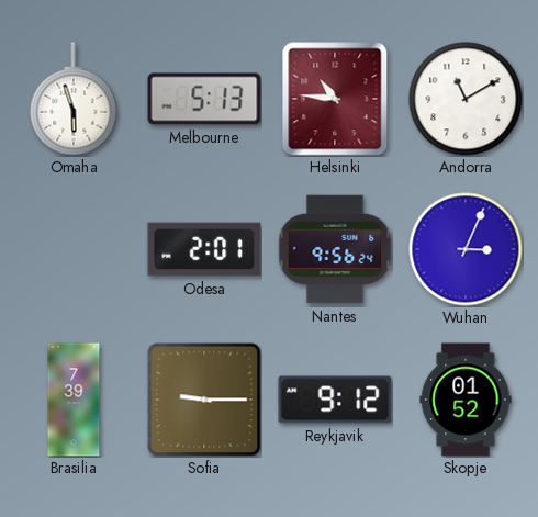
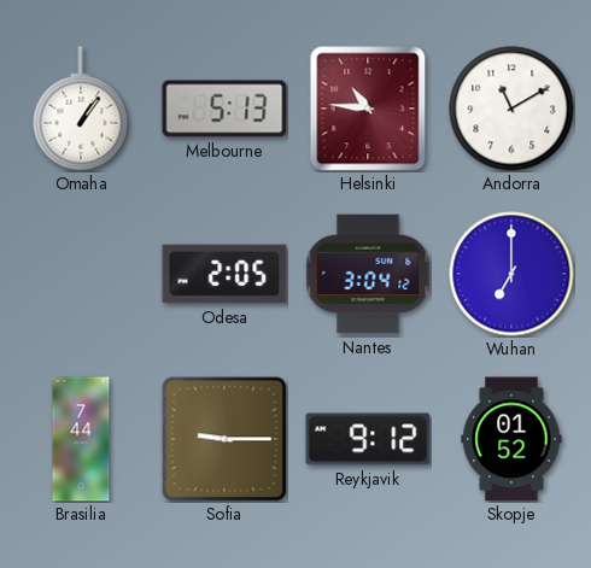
Omaha: 5:57 -> 1:06
Odesa: 2:01 -> 2:05
Nantes: 9:56 -> 3:04
Wuhan: 3:04 -> 7:00
Brasilia: 7:39 -> 7:44
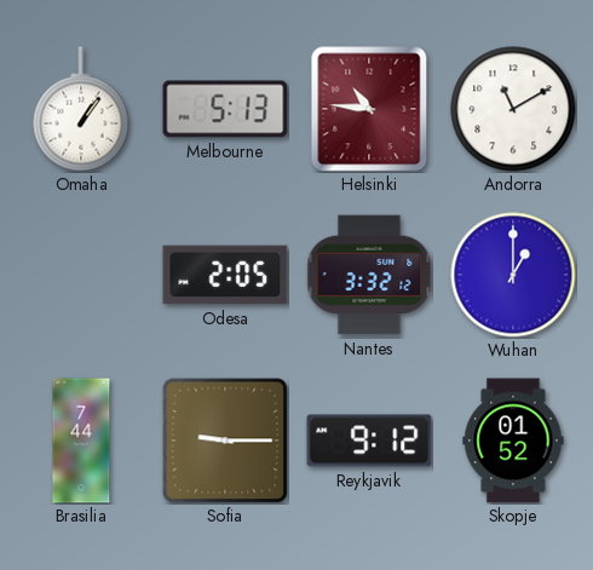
Nantes: 3:04 -> 3:32
Wuhan: 7:00 -> 1:00
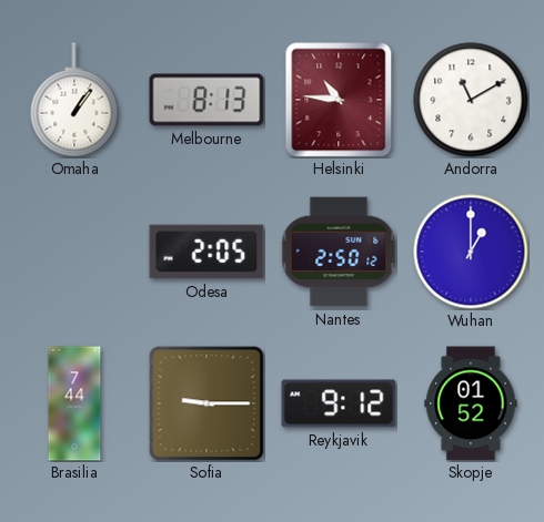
Melbourne: 5:13 -> 8:13
Nantes: 3:32 -> 2:50
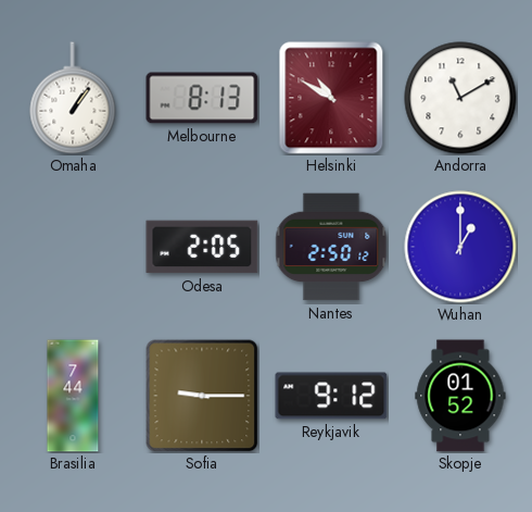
Helsinki: 10:46 -> 10:50
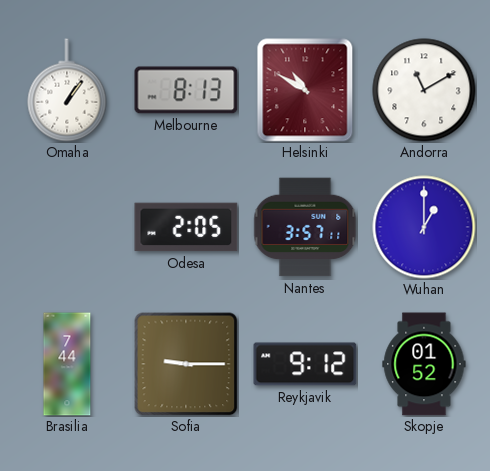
Nantes: 2:50 -> 3:57
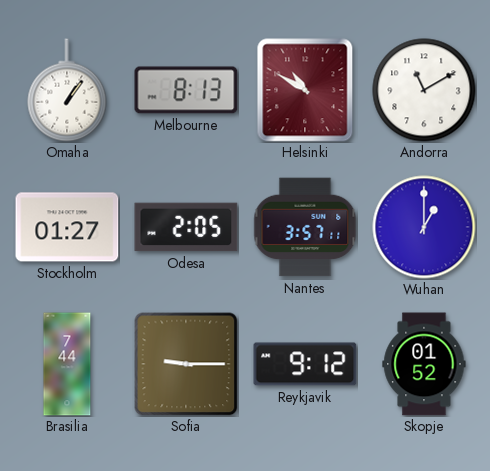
Stockholm: none -> 01:27
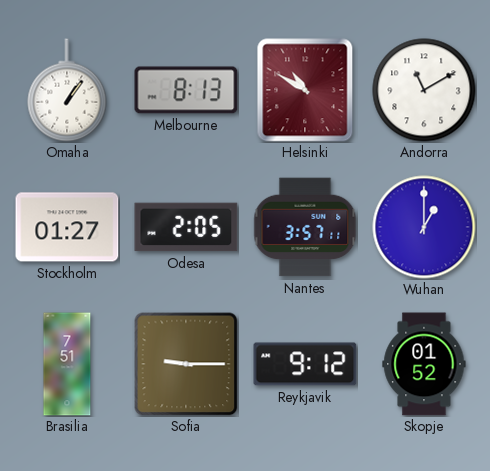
Brasilia: 7:44 -> 7:51
